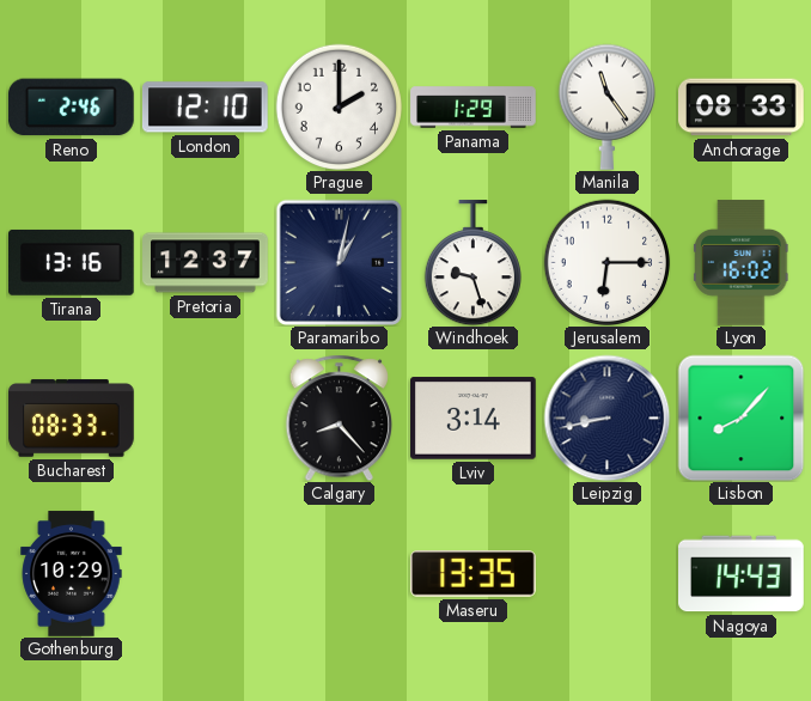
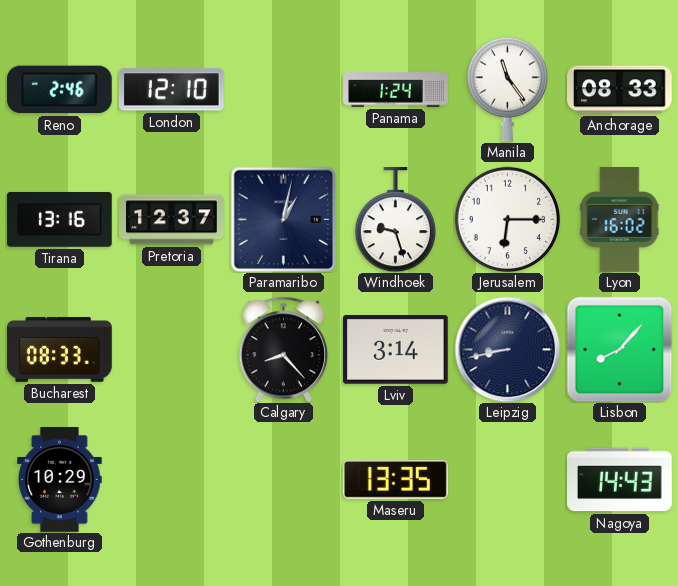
Prague: 2:00 -> none
Panama: 1:29 -> 1:24
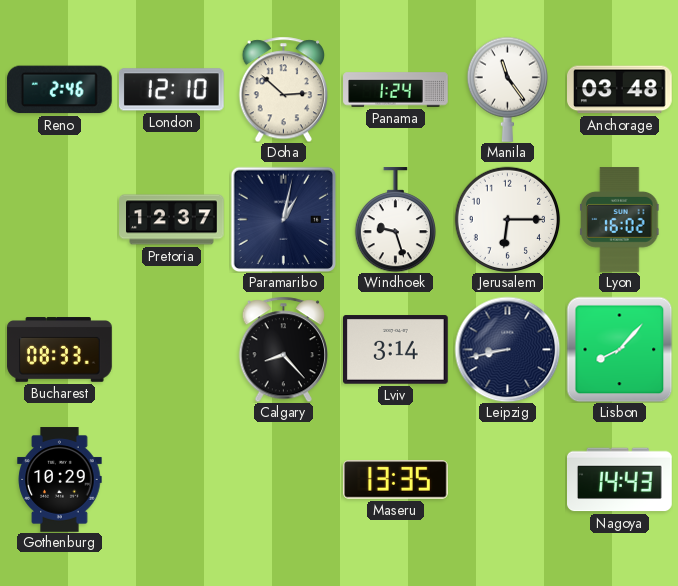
Doha: none -> 2:52
Anchorage: 08:33 -> 03:48
Tirana: 13:16 -> none
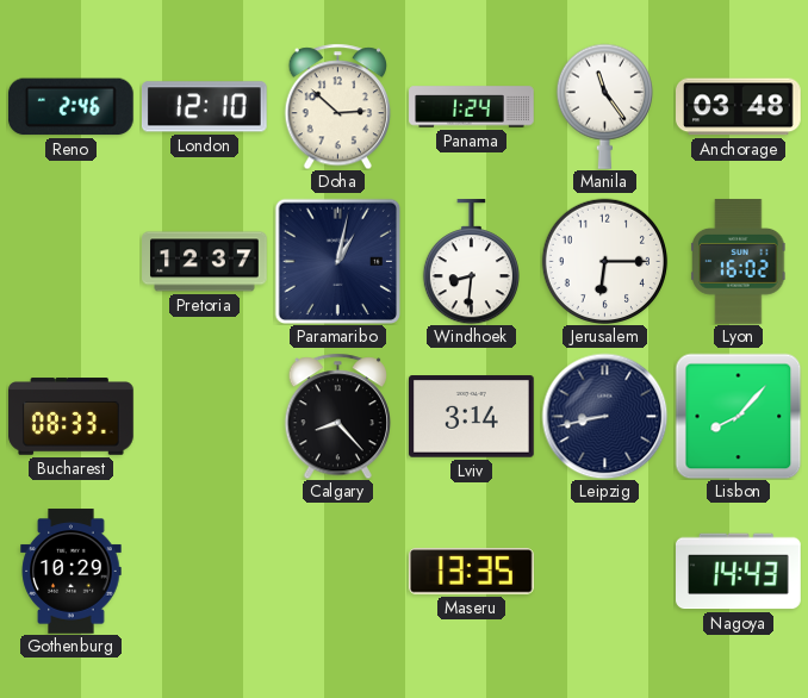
Windhoek: 9:27 -> 8:31
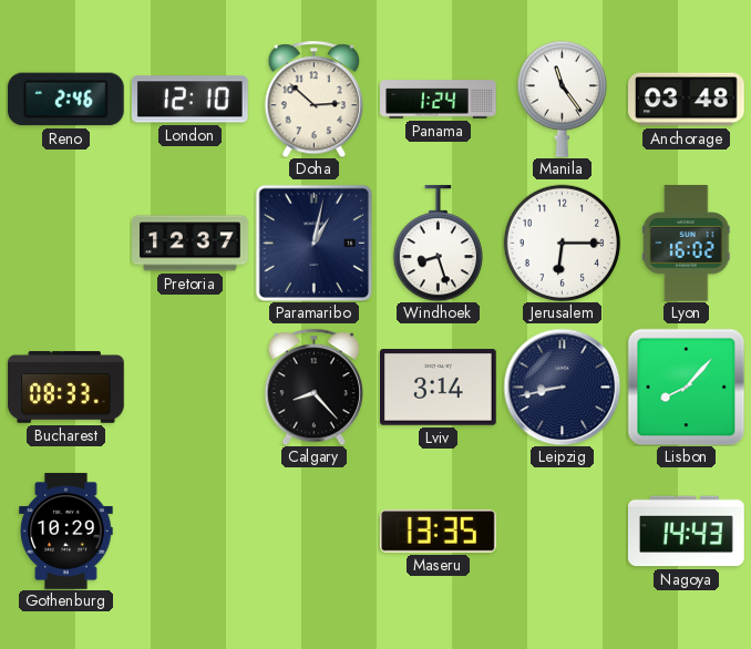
Windhoek: 8:31 -> 8:27
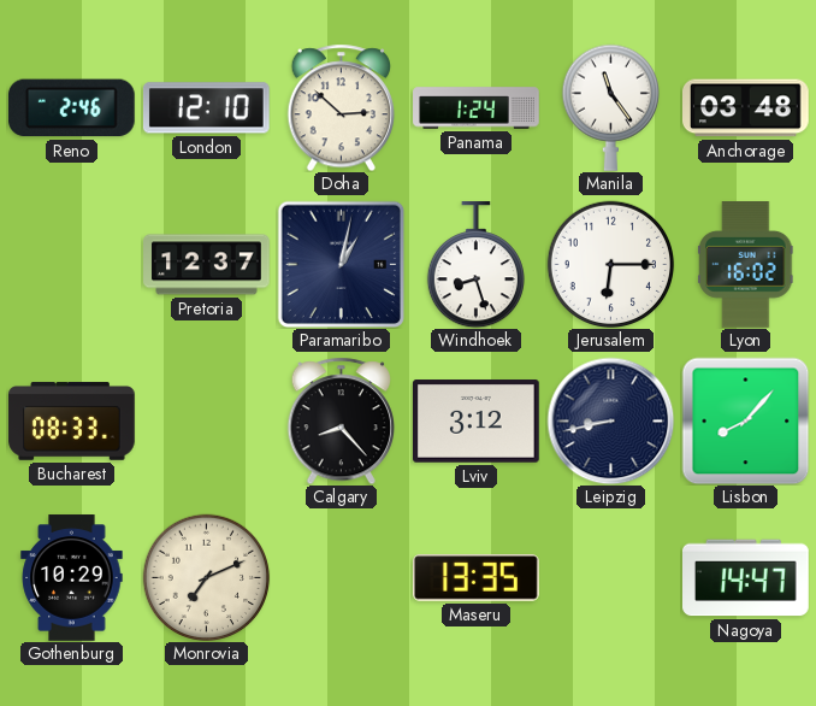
Lviv: 3:14 -> 3:12
Monrovia: none -> 7:11
Nagoya: 14:43 -> 14:47
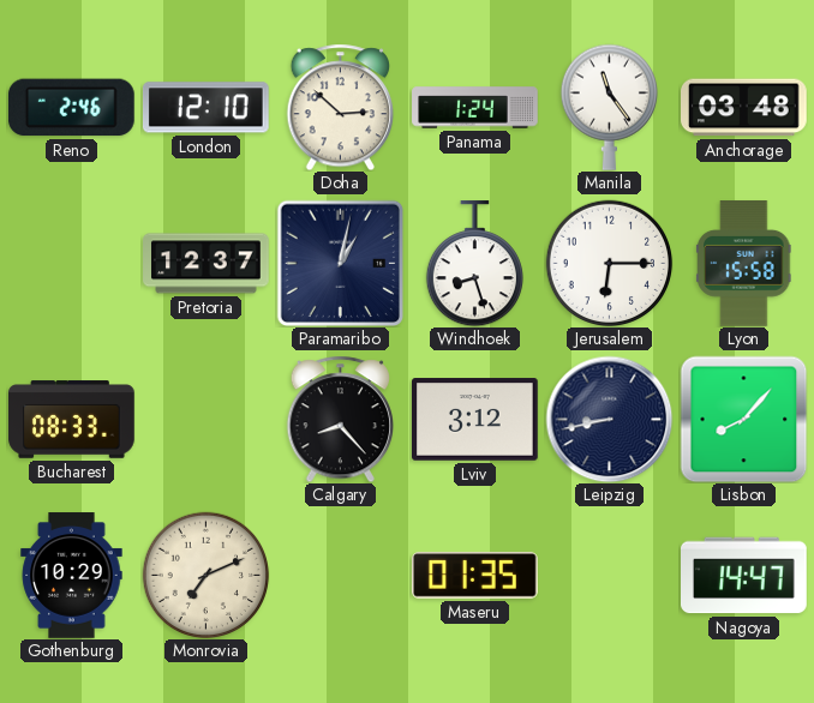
Lyon: 16:02 -> 15:58
Maseru: 13:35 -> 01:35
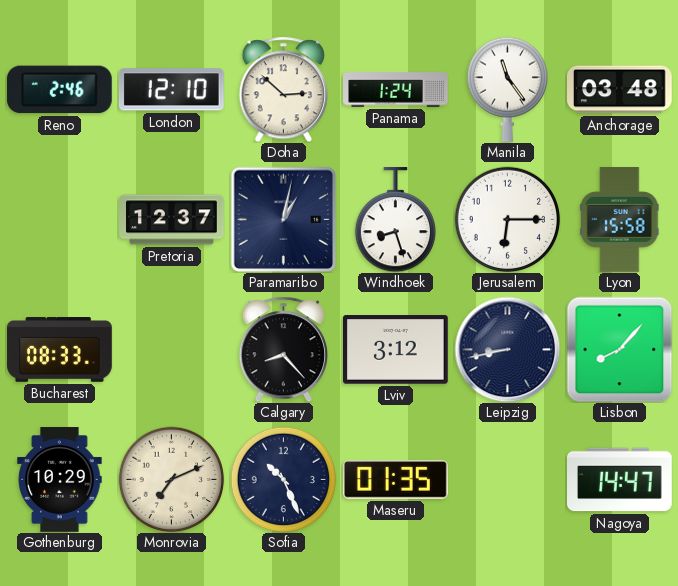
Sofia: none -> 10:26
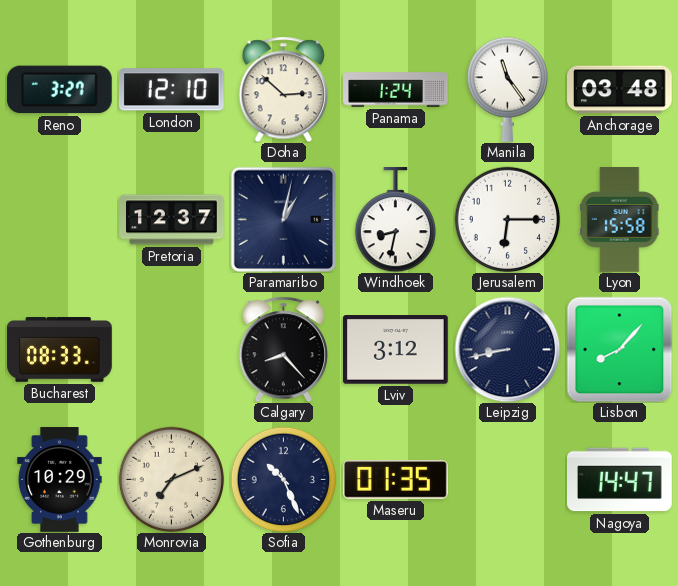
Reno: 2:46 -> 3:27
Windhoek: 8:27 -> 8:32
